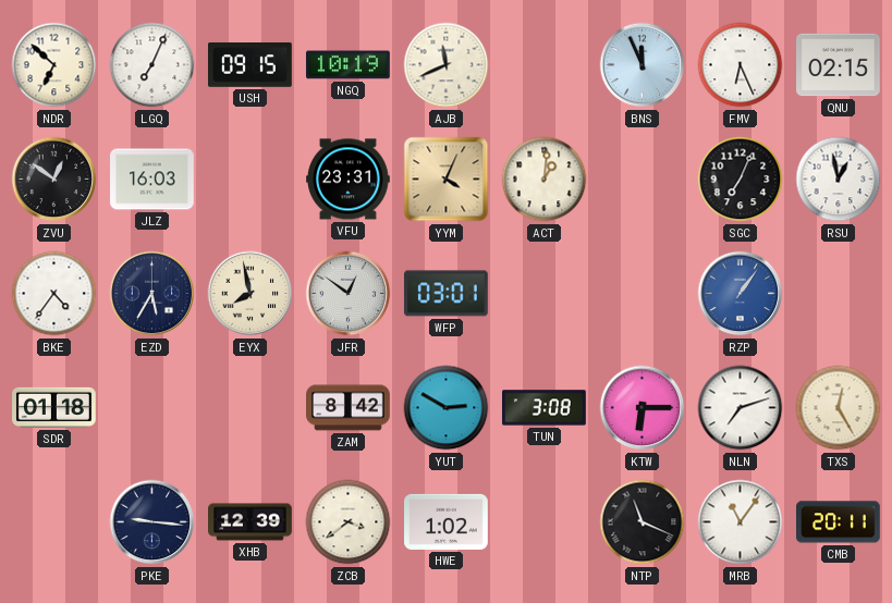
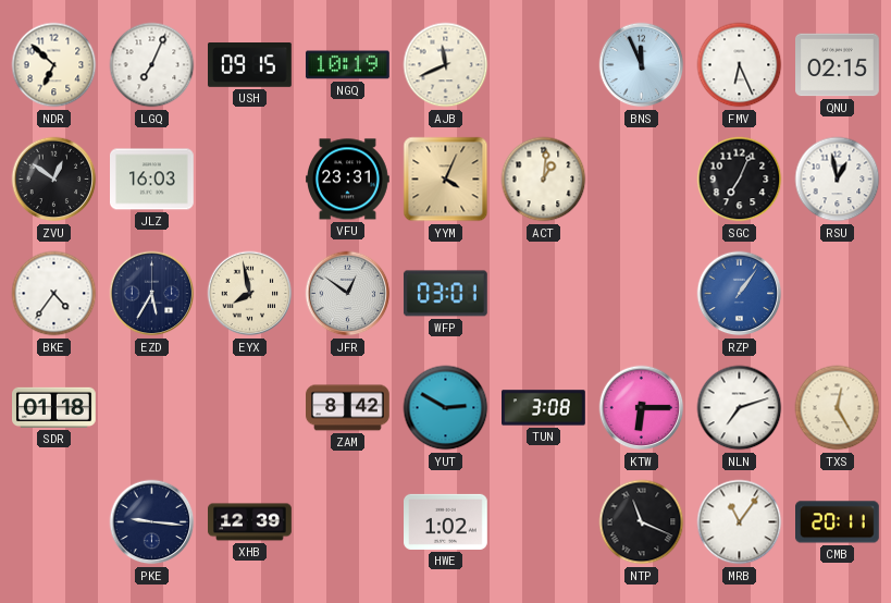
ZCB: 3:39 -> none
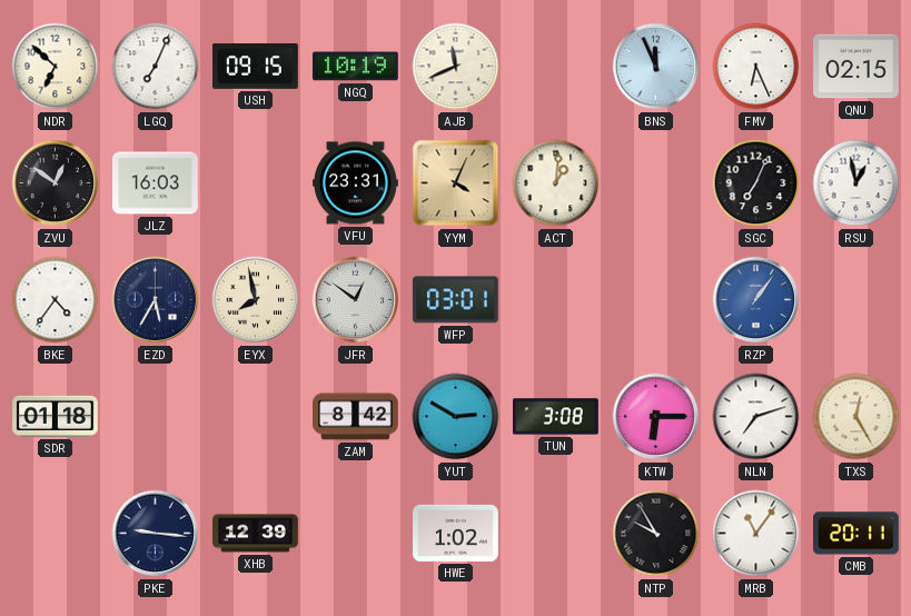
NTP: 11:19 -> 9:55
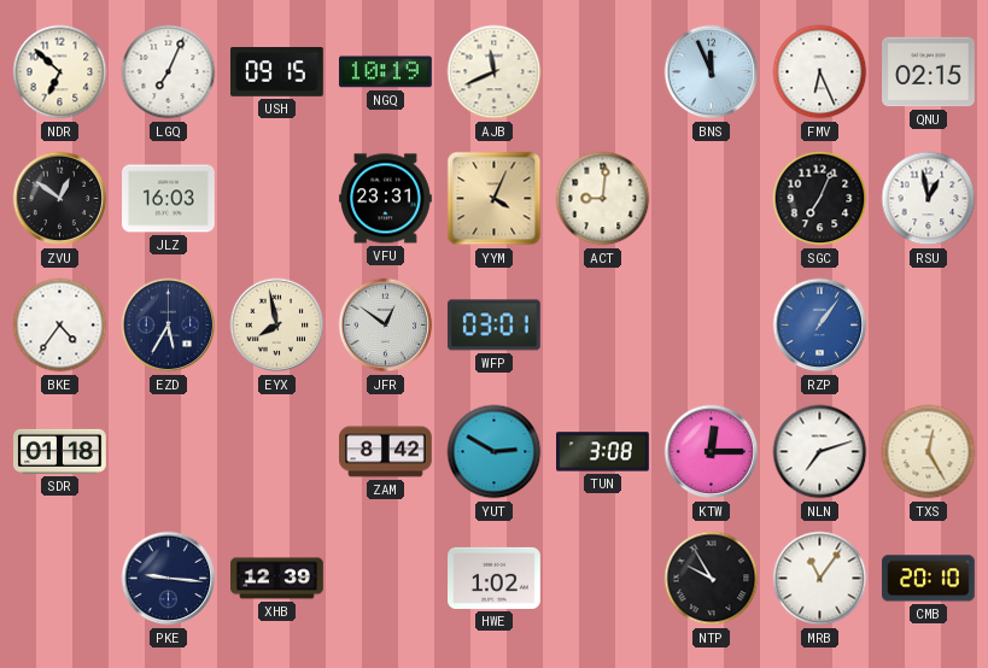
ACT: 1:01 -> 9:01
KTW: 6:15 -> 12:15
CMB: 20:11 -> 20:10
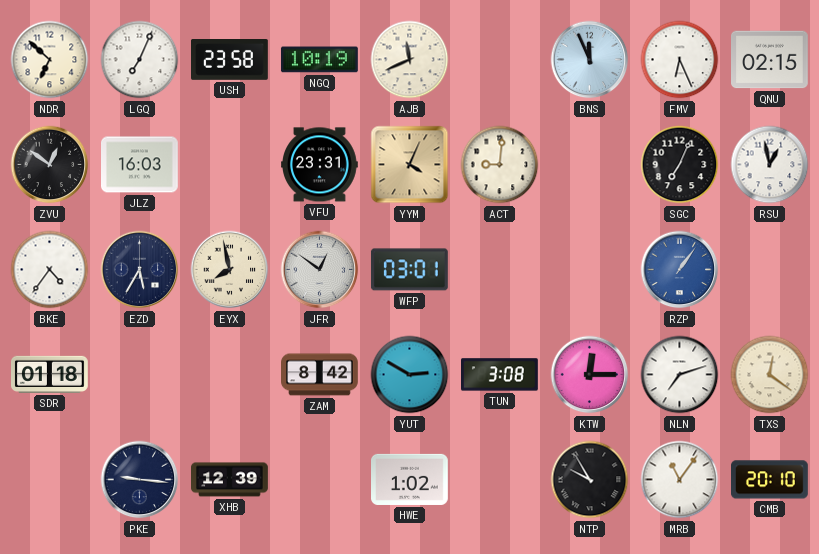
USH: 09:15 -> 23:58
TXS: 12:25 -> 12:21
